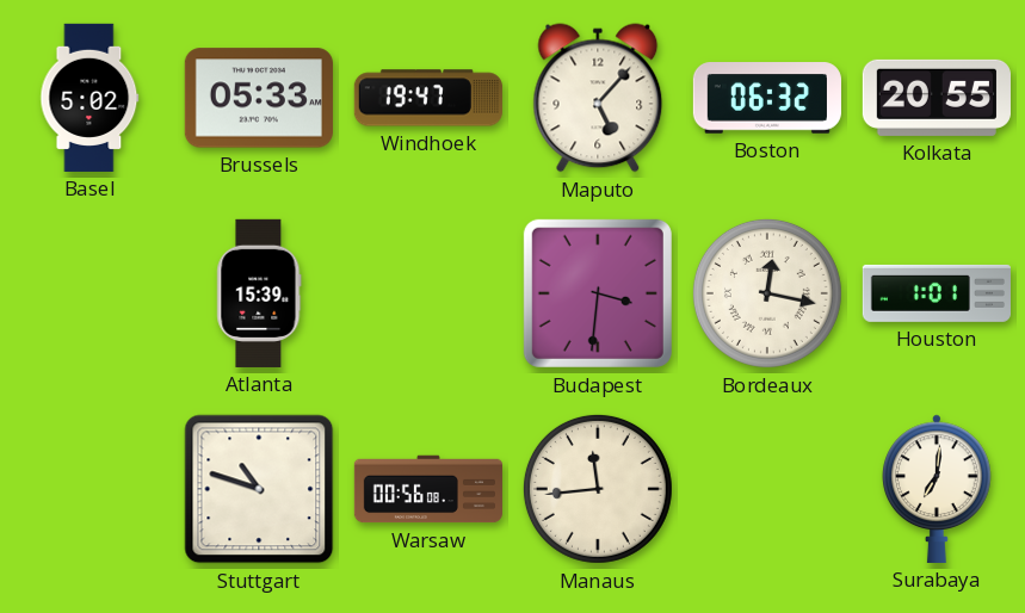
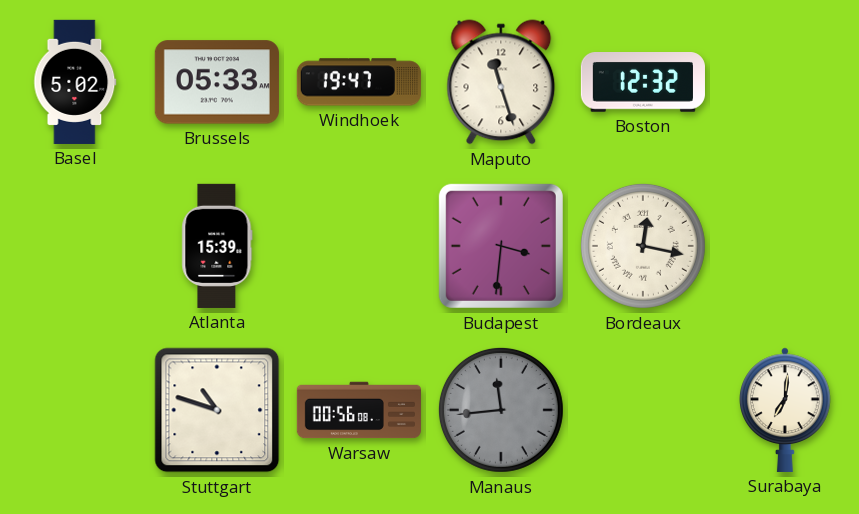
Maputo: 5:07 -> 11:27
Boston: 06:32 -> 12:32
Kolkata: 20:55 -> none
Houston: 1:01 -> none
Manaus dial: cream -> grey
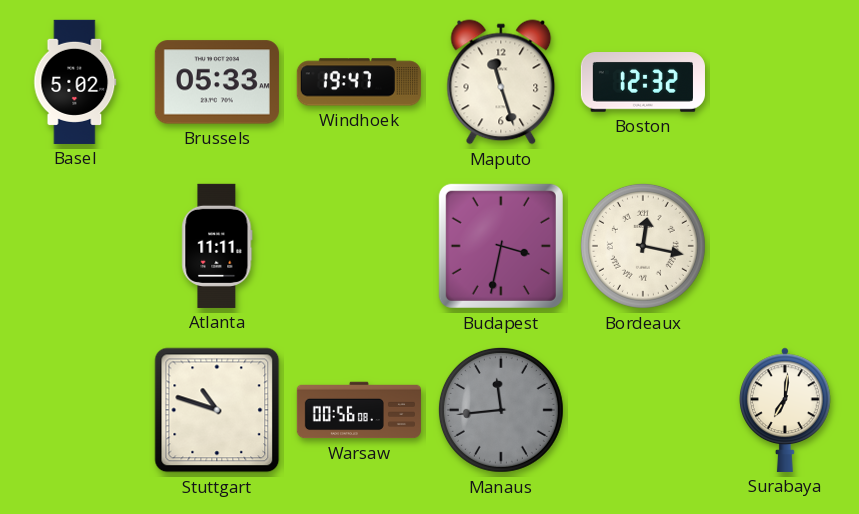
Atlanta: 15:39 -> 11:11
Budapest: 3:31 -> 3:32
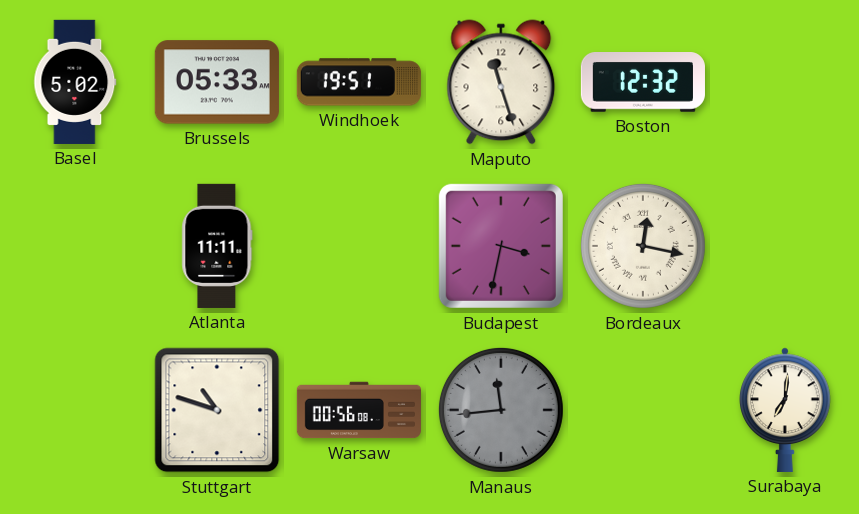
Windhoek: 19:47 -> 19:51
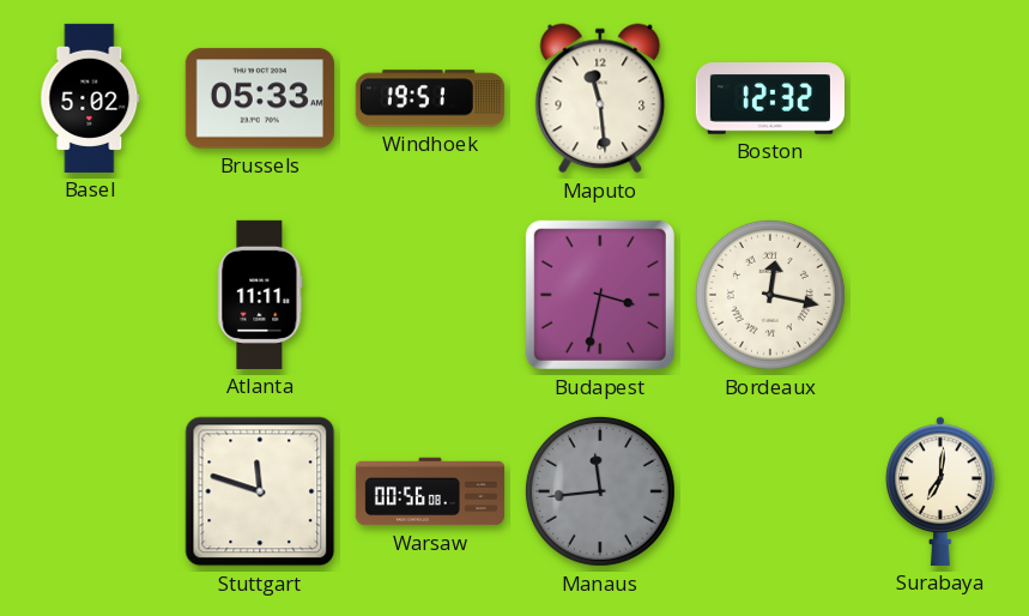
Maputo: 11:27 -> 11:29
Stuttgart: 10:48 -> 11:48
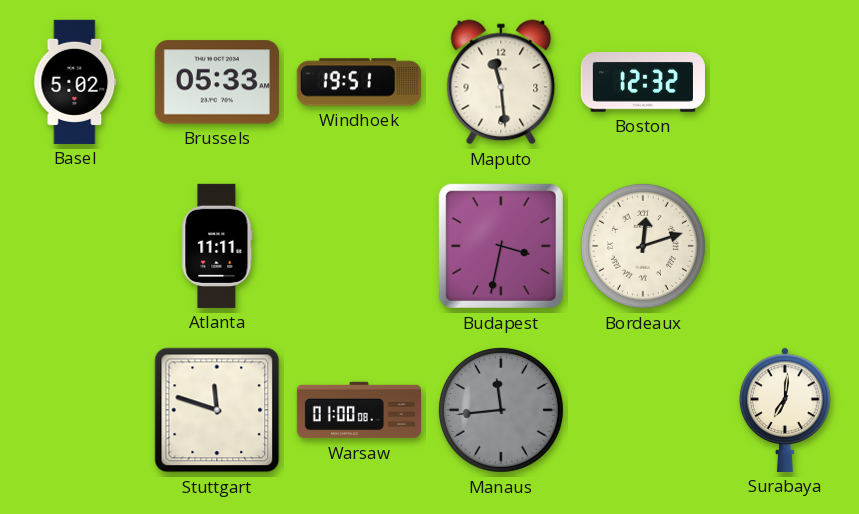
Bordeaux: 12:17 -> 12:12
Warsaw: 00:56 -> 01:00
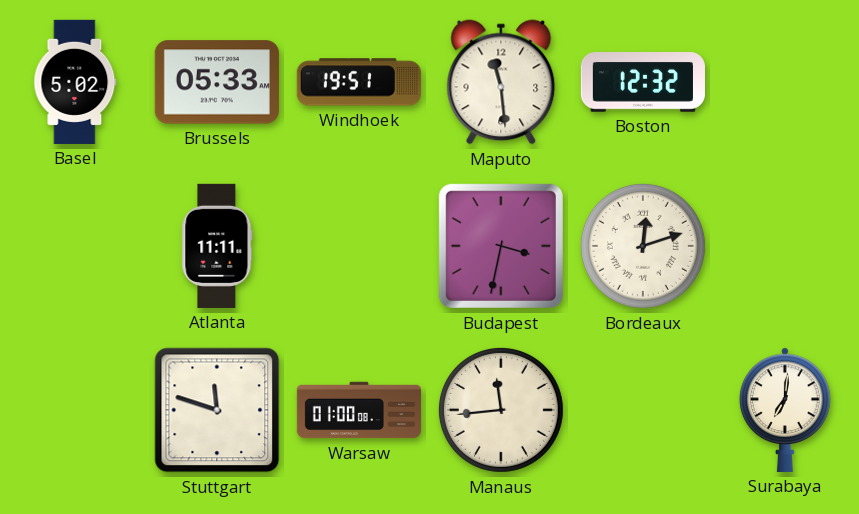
Manaus dial: grey -> cream
